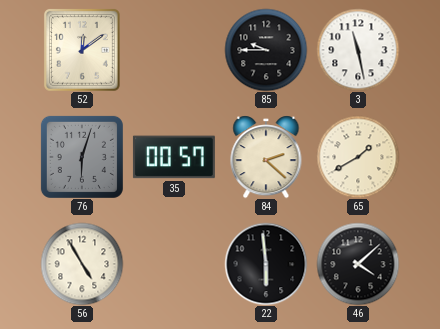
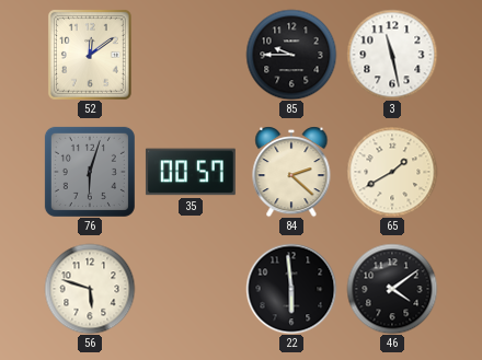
56: 4:55 -> 5:48
46: 4:08 -> 4:09
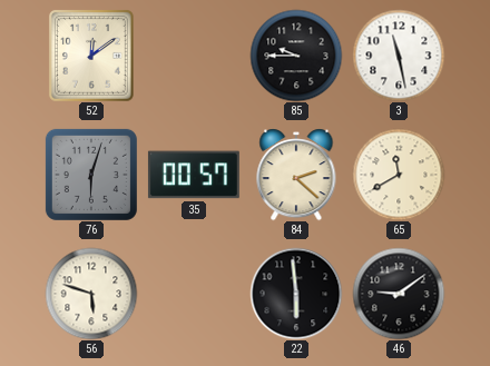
65: 1:40 -> 11:40
46: 4:09 -> 9:09
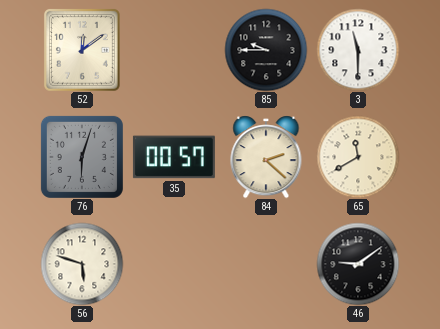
3: 11:28 -> 11:30
22: 5:59 -> none
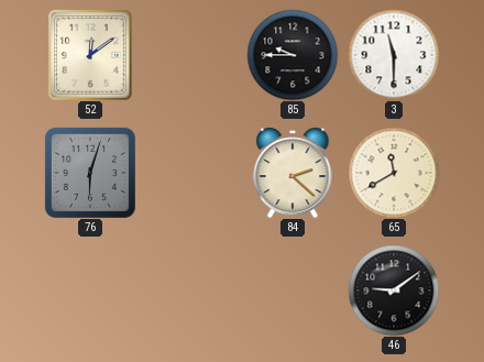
35: 00:57 -> none
56: 5:48 -> none
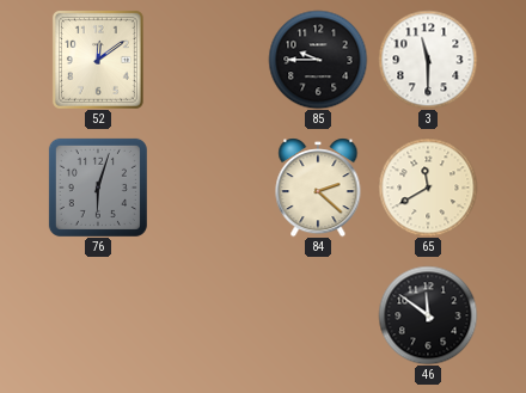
46: 9:09 -> 11:51
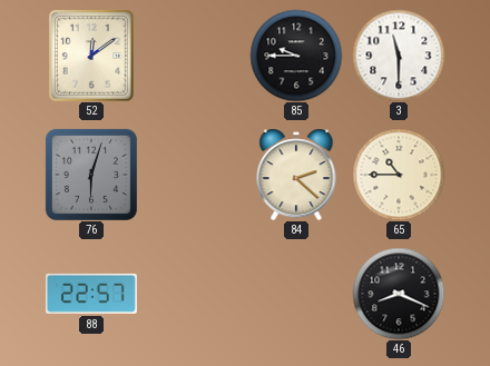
65: 11:40 -> 10:45
88: none -> 22:57
46: 11:51 -> 8:19
